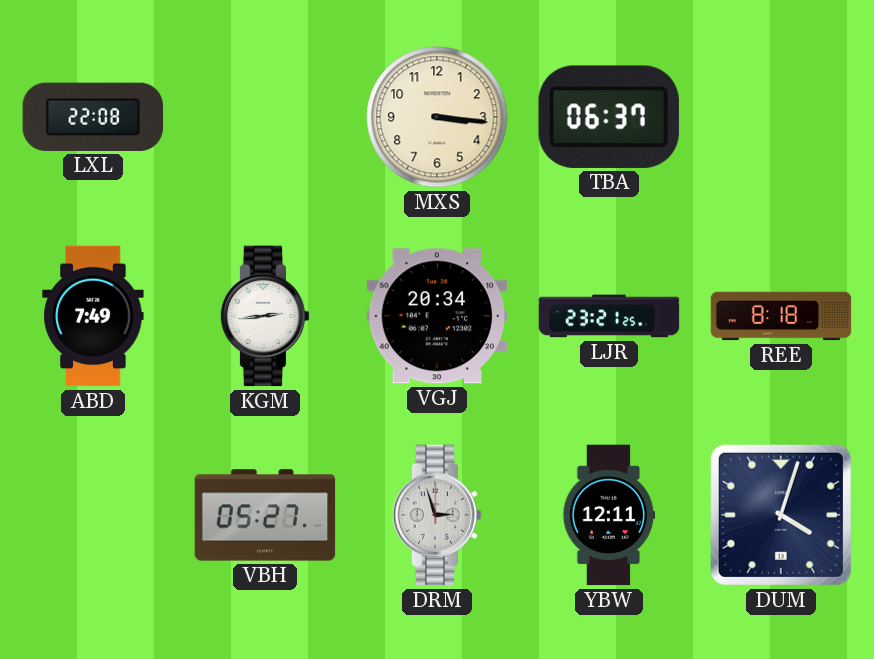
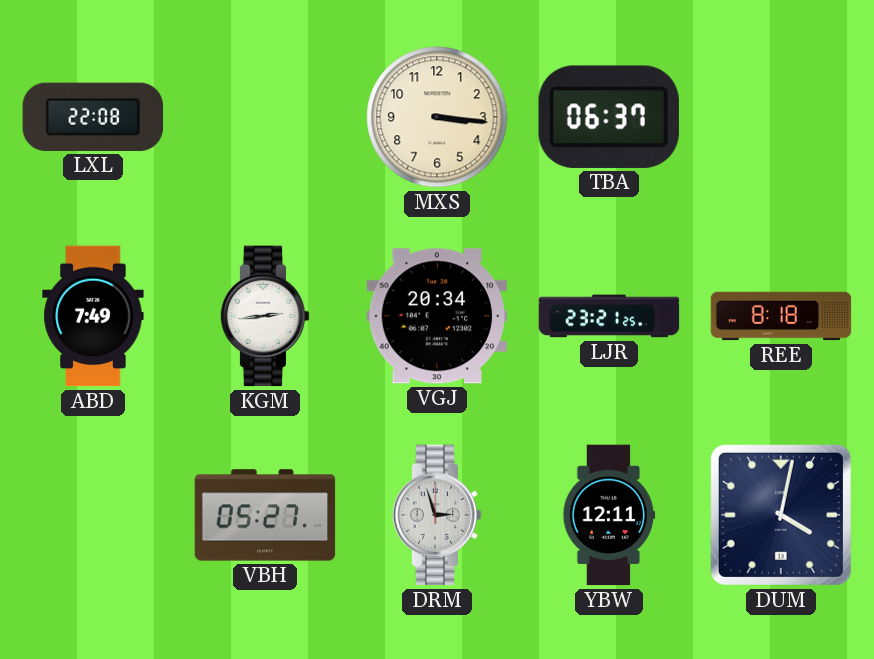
DUM: 4:03 -> 4:02
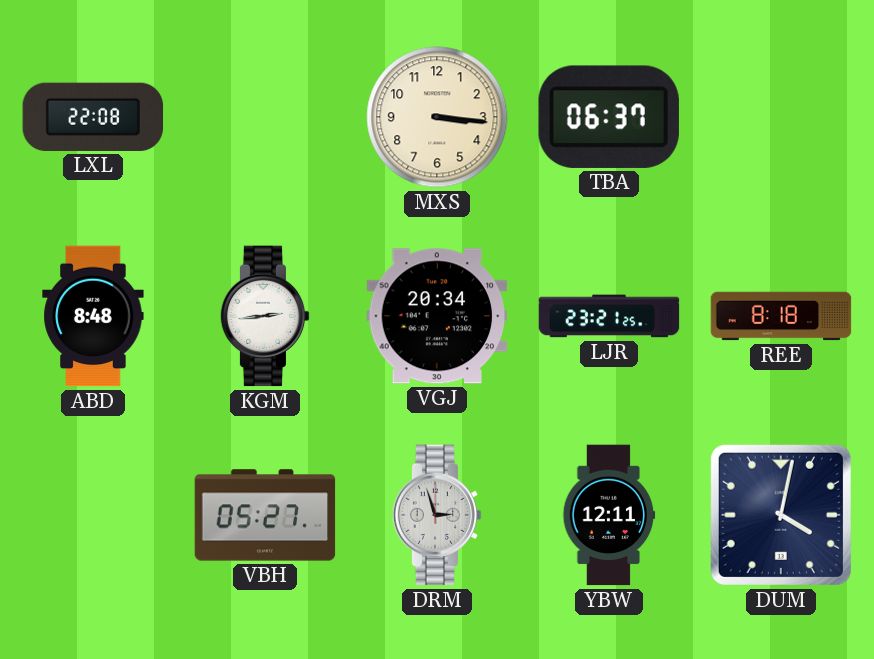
ABD: 7:49 -> 8:48
